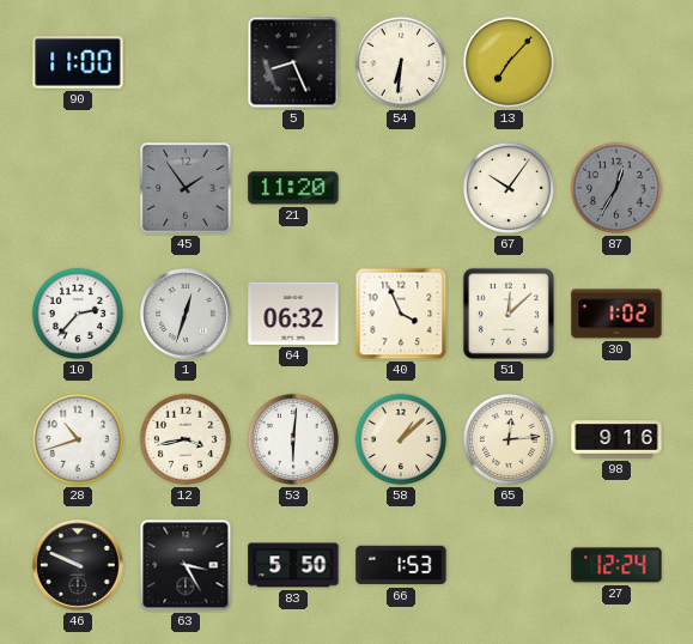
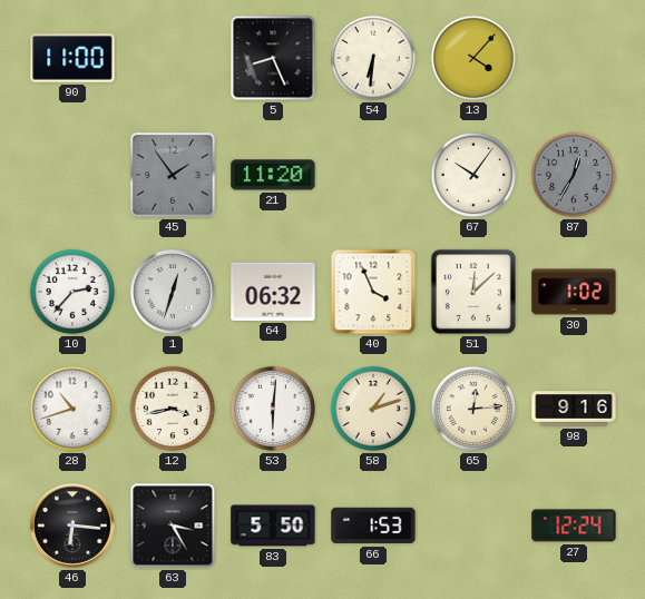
13: 7:07 -> 4:07
58: 1:08 -> 1:12
46: 9:49 -> 6:16
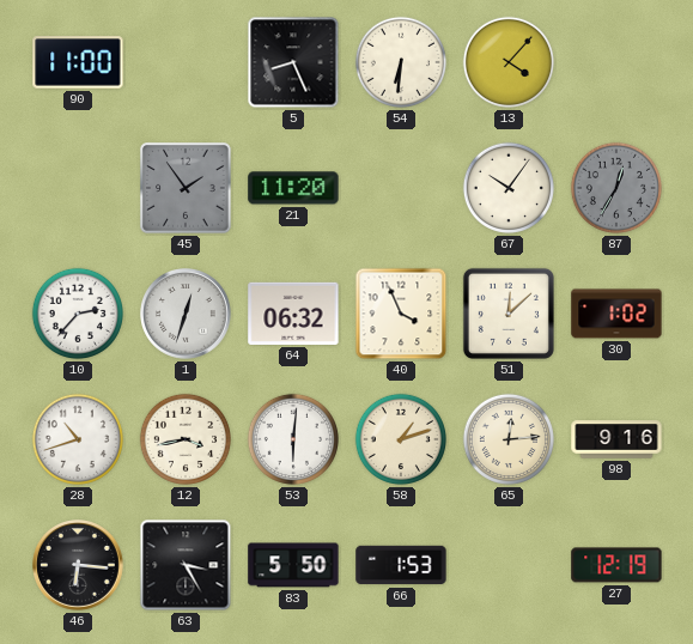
27: 12:24 -> 12:19
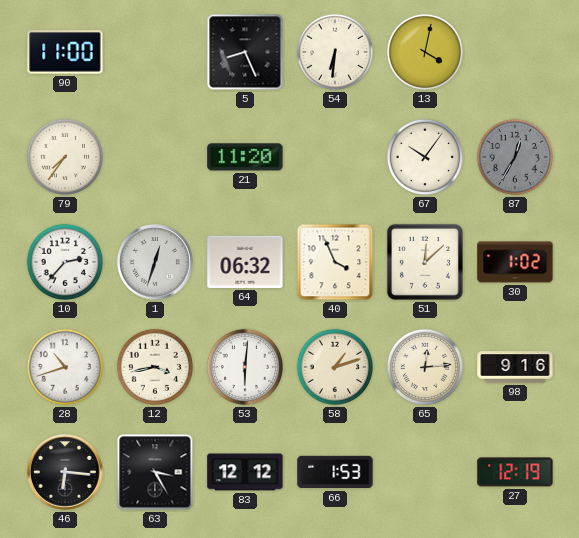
13: 4:07 -> 4:02
79: none -> 7:36
45: 1:54 -> none
83: 5:50 -> 12:12
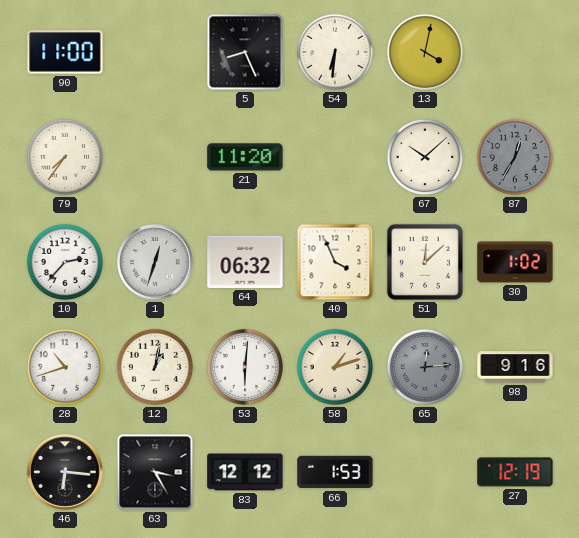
67: 10:06 -> 10:08
12: 3:43 -> 1:02
65 dial: cream -> grey
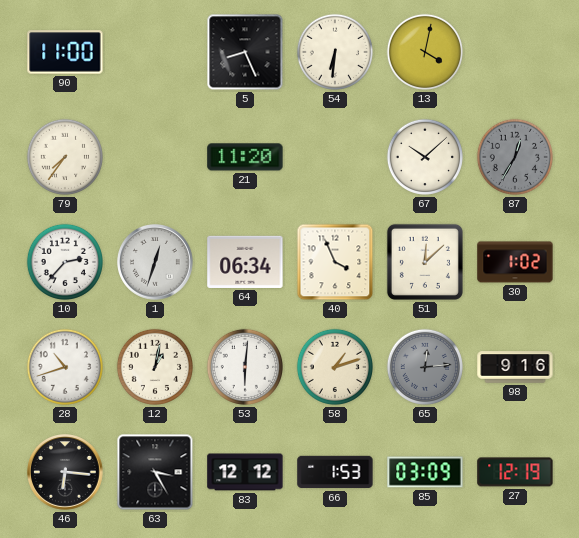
64: 06:32 -> 06:34
85: none -> 03:09
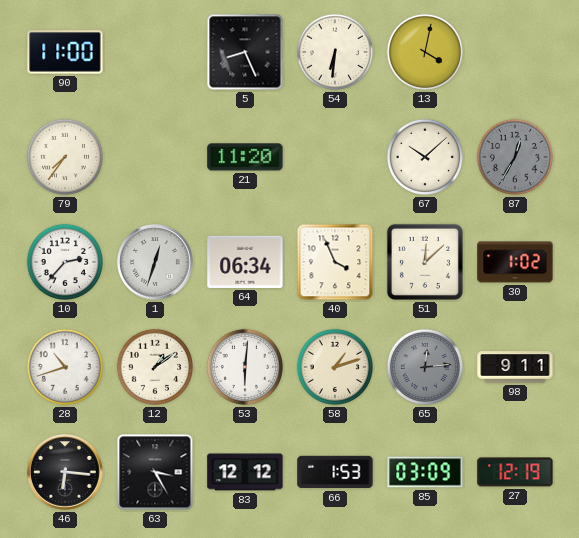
12: 1:02 -> 1:09
98: 9:16 -> 9:11
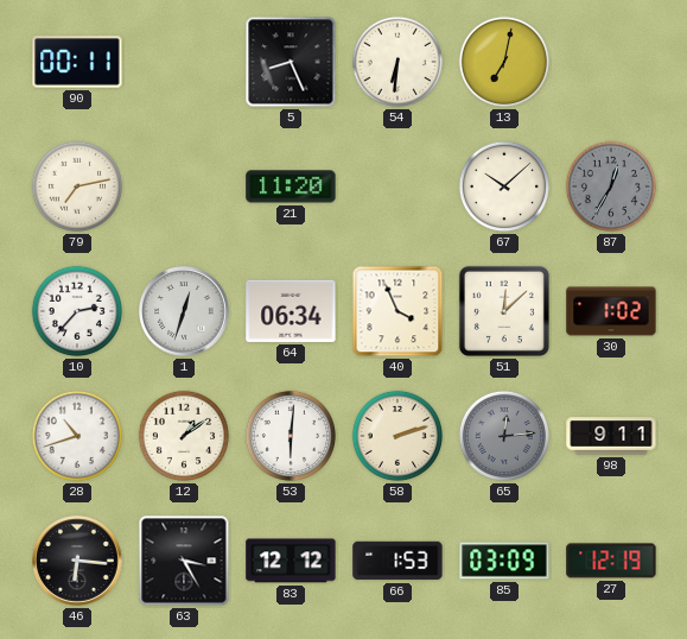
90: 11:00 -> 00:11
13: 4:02 -> 7:02
79: 7:36 -> 7:13
58: 1:12 -> 2:12
